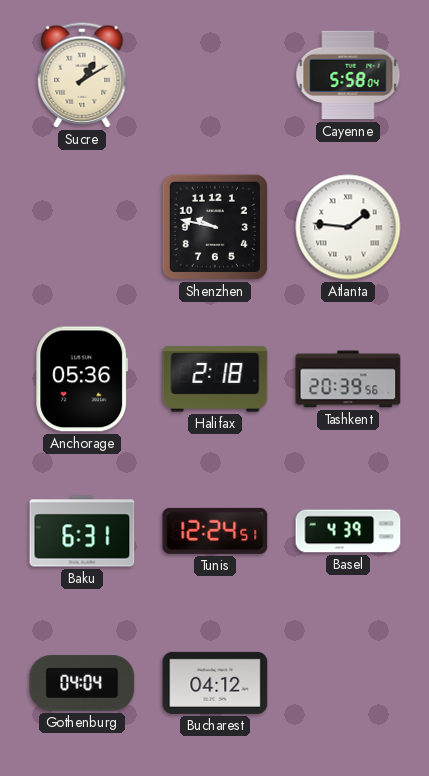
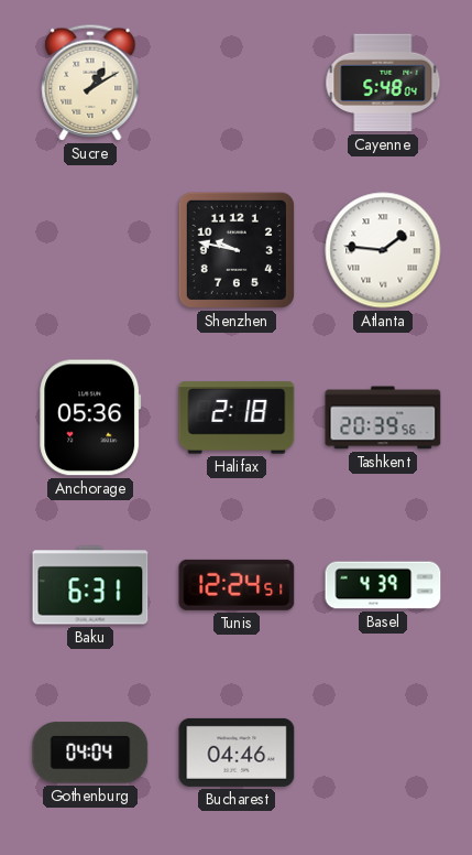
Cayenne: 5:58 -> 5:48
Bucharest: 04:12 -> 04:46
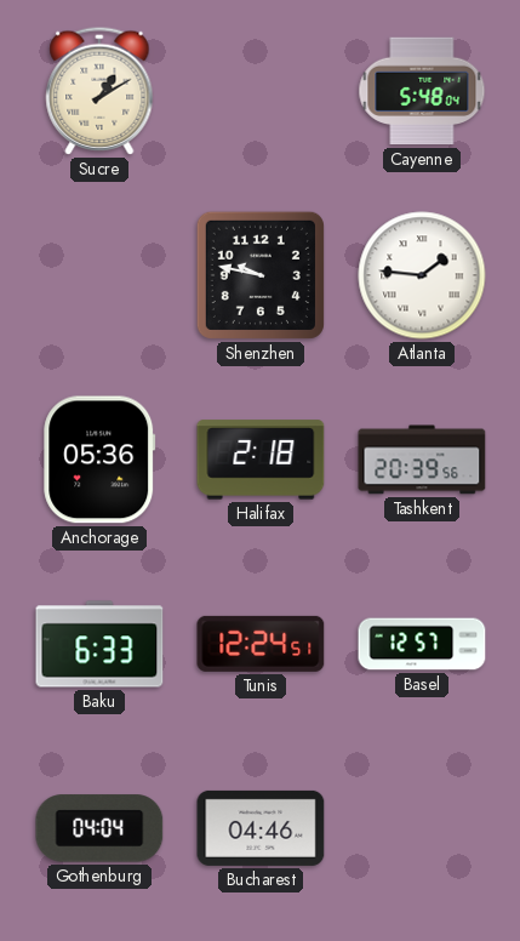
Baku: 6:31 -> 6:33
Basel: 4:39 -> 12:57
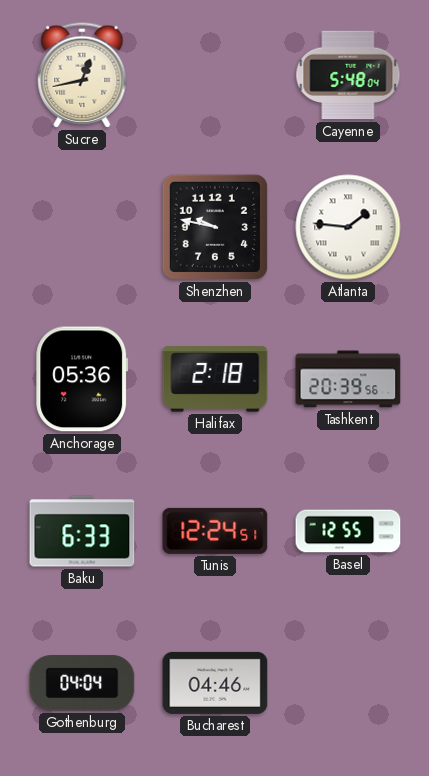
Sucre: 1:10 -> 12:43
Basel: 12:57 -> 12:55
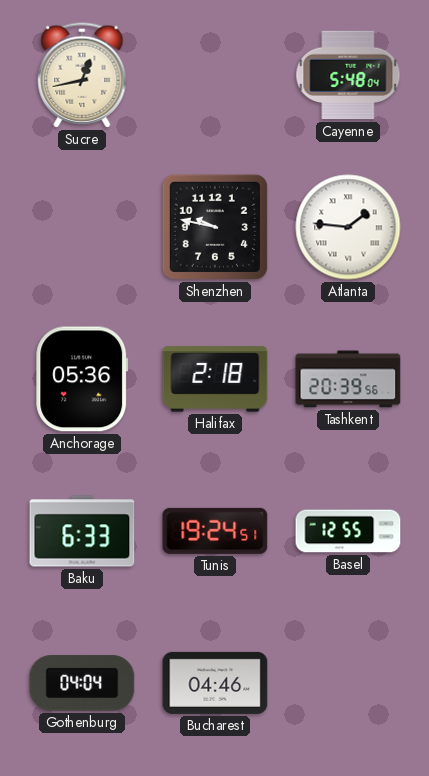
Tunis: 12:24 -> 19:24
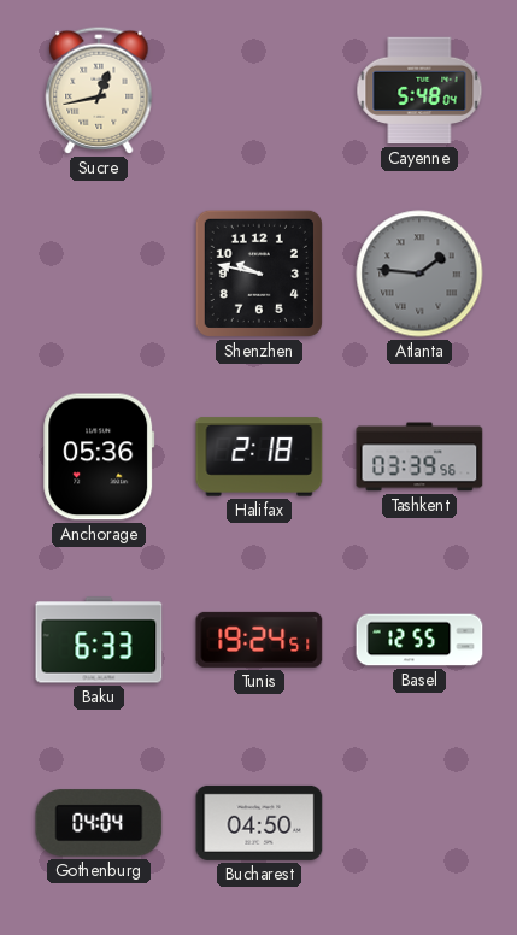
Atlanta dial: white -> grey
Tashkent: 20:39 -> 03:39
Bucharest: 04:46 -> 04:50
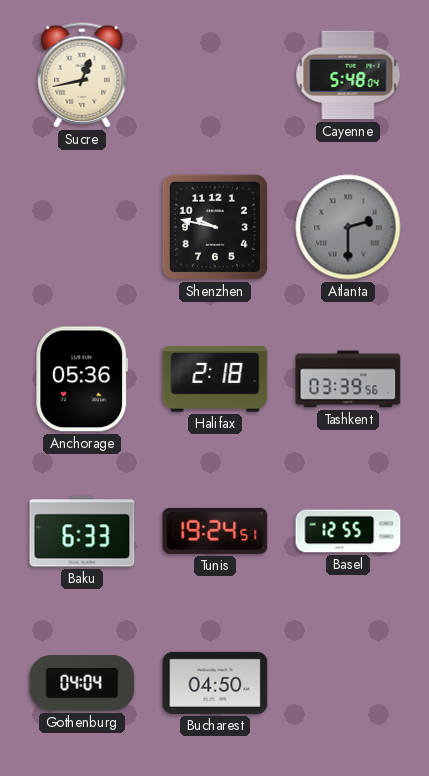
Atlanta: 1:46 -> 2:30
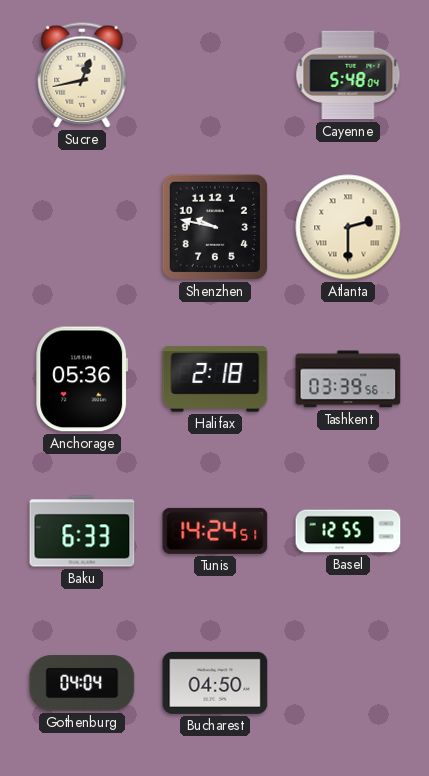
Atlanta dial: grey -> cream
Tunis: 19:24 -> 14:24
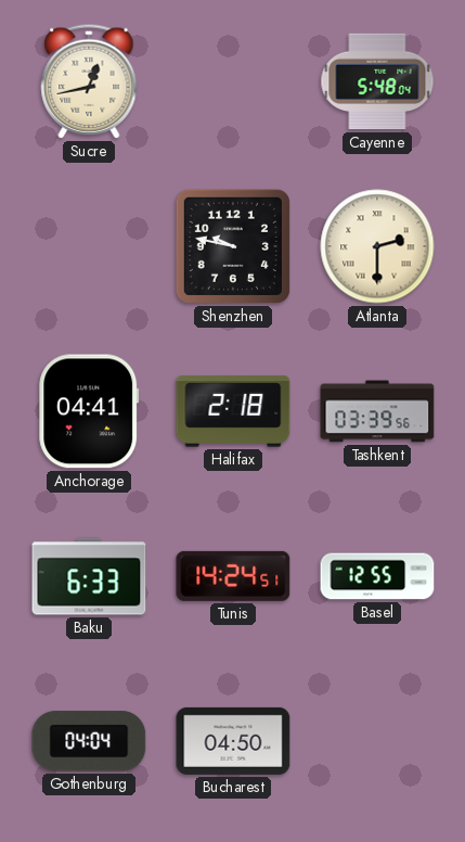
Anchorage: 05:36 -> 04:41
